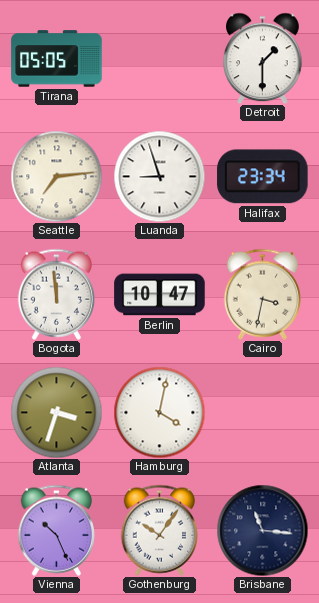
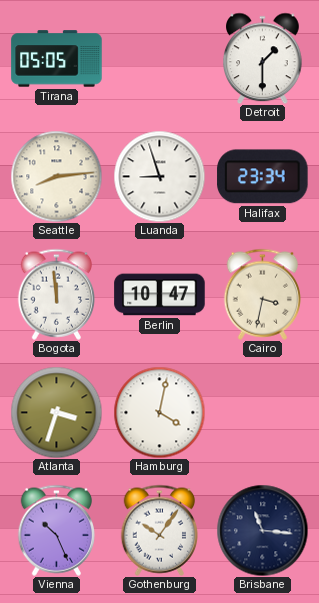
Seattle: 7:14 -> 8:14
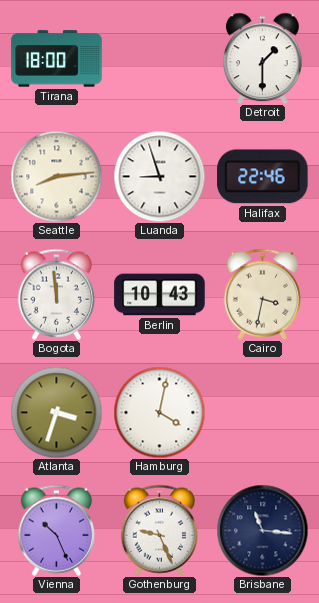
Tirana: 05:05 -> 18:00
Halifax: 23:34 -> 22:46
Berlin: 10:47 -> 10:43
Gothenburg: 10:06 -> 9:26
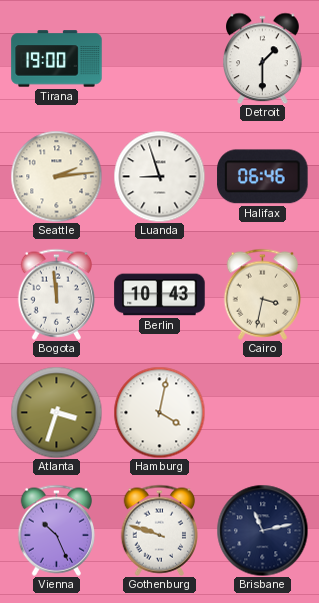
Tirana: 18:00 -> 19:00
Seattle: 8:14 -> 2:14
Halifax: 22:46 -> 06:46
Gothenburg: 9:26 -> 9:48
Brisbane: 11:16 -> 11:13
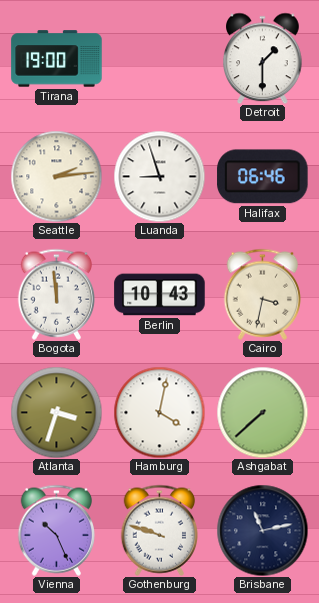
Ashgabat: none -> 7:38
